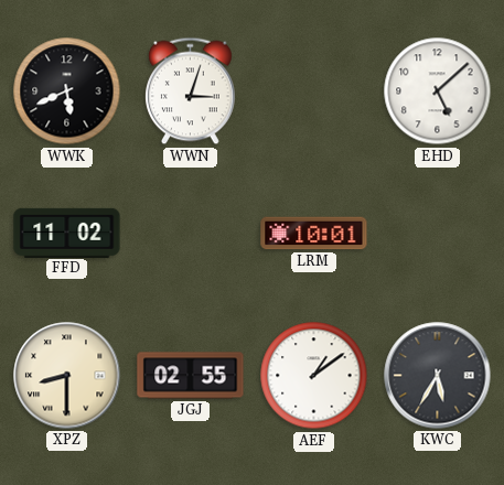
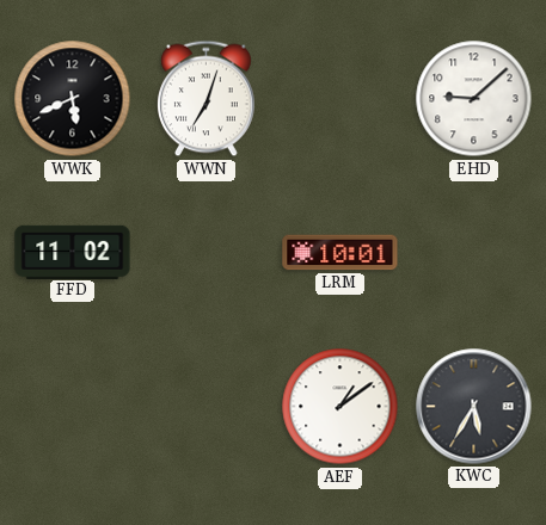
WWN: 3:03 -> 7:03
EHD: 5:08 -> 9:08
XPZ: 8:30 -> none
JGJ: 02:55 -> none
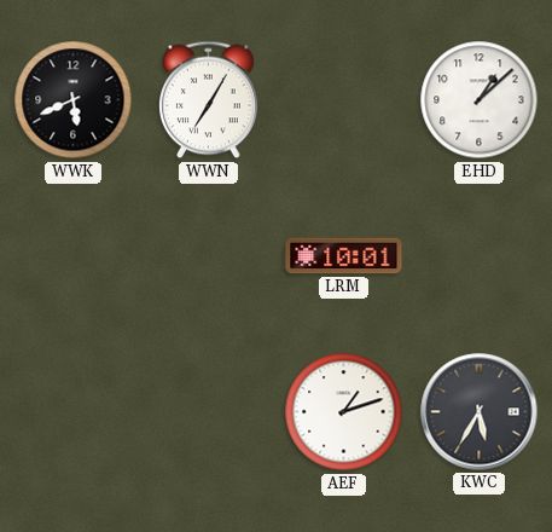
WWN: 7:03 -> 7:05
EHD: 9:08 -> 1:08
FFD: 11:02 -> none
AEF: 1:09 -> 1:12
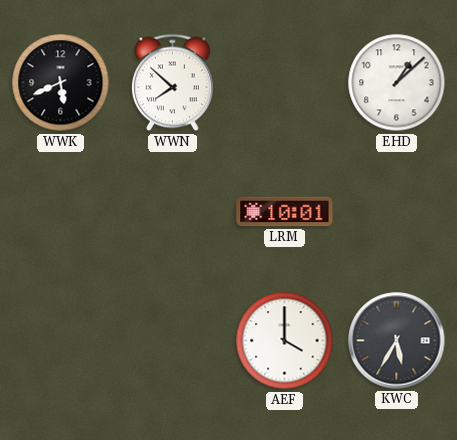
WWN: 7:05 -> 7:52
AEF: 1:12 -> 4:00
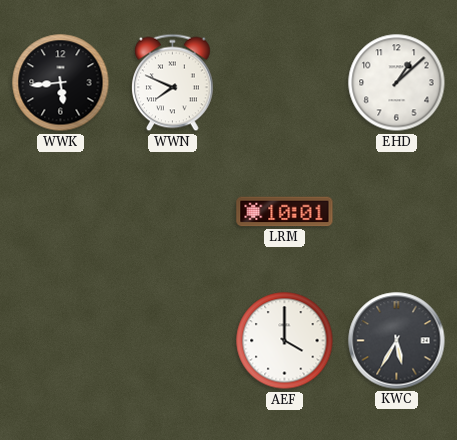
WWK: 5:41 -> 5:44
WWN: 7:52 -> 7:49
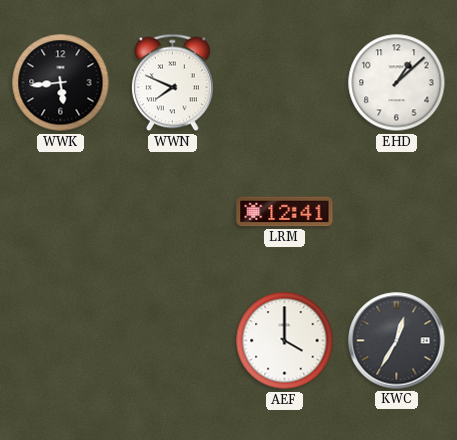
LRM: 10:01 -> 12:41
KWC: 5:35 -> 12:35
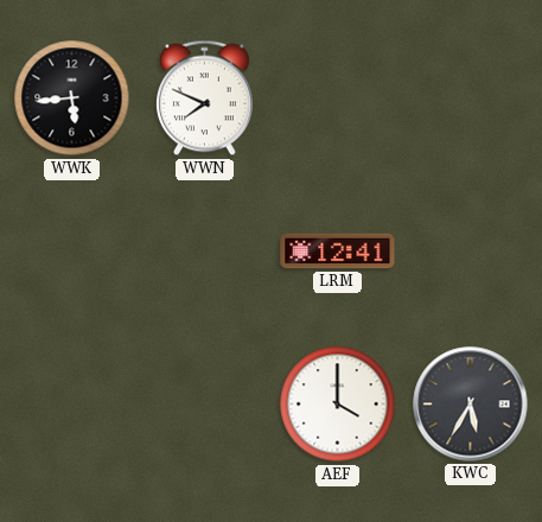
EHD: 1:08 -> none
KWC: 12:35 -> 5:35
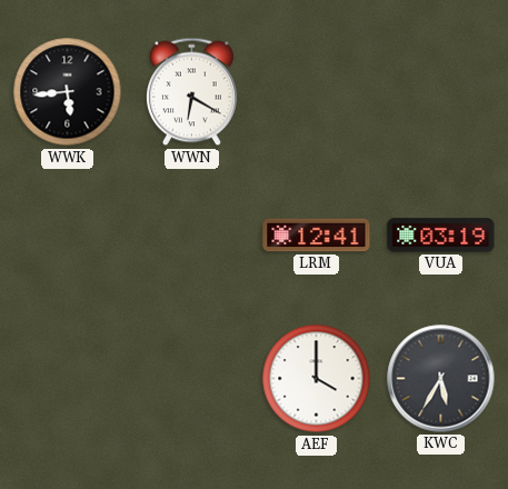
WWN: 7:49 -> 6:20
VUA: none -> 03:19
